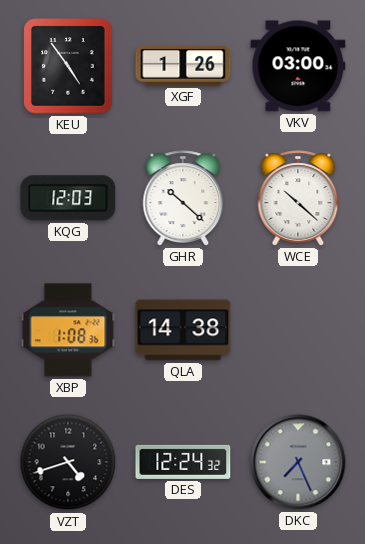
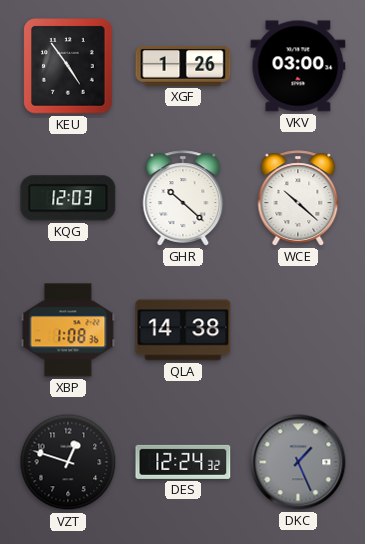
VZT: 4:42 -> 12:48
DKC: 7:26 -> 1:26
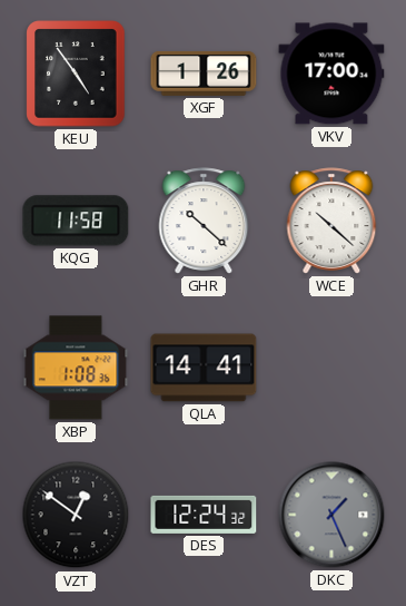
VKV: 03:00 -> 17:00
KQG: 12:03 -> 11:58
QLA: 14:38 -> 14:41
VZT: 12:48 -> 12:51
